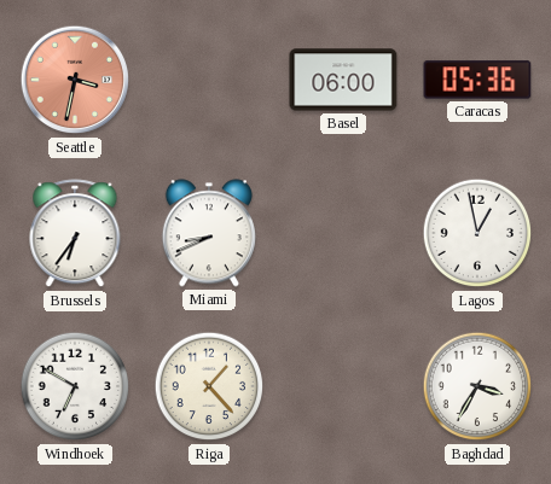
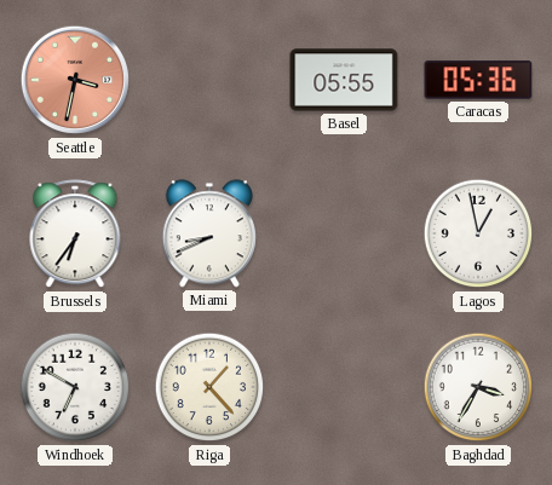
Basel: 06:00 -> 05:55
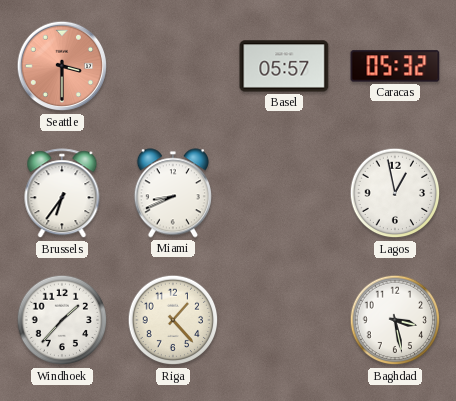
Seattle: 3:32 -> 3:30
Basel: 05:55 -> 05:57
Caracas: 05:36 -> 05:32
Windhoek: 6:50 -> 1:37
Baghdad: 3:35 -> 3:28
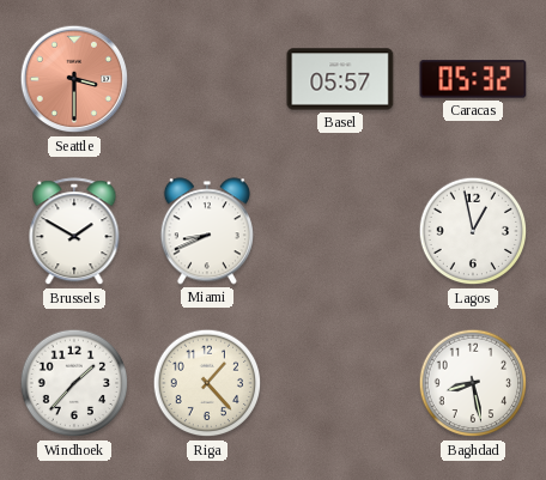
Brussels: 6:36 -> 1:50
Baghdad: 3:28 -> 8:28
